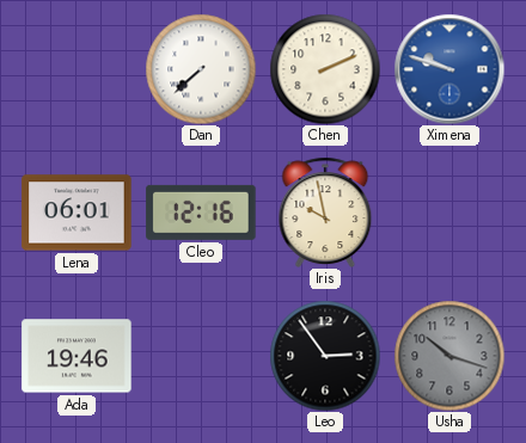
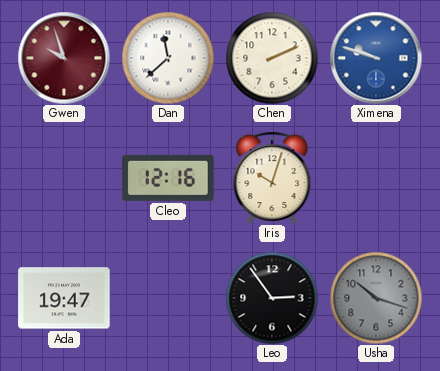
Gwen: none -> 9:57
Dan: 7:38 -> 11:38
Lena: 06:01 -> none
Iris: 9:58 -> 10:03
Ada: 19:46 -> 19:47
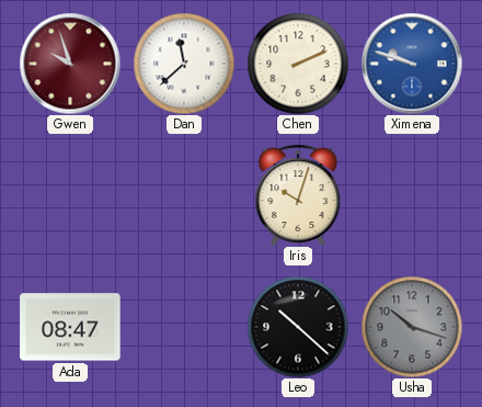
Cleo: 12:16 -> none
Ada: 19:47 -> 08:47
Leo: 2:54 -> 10:22
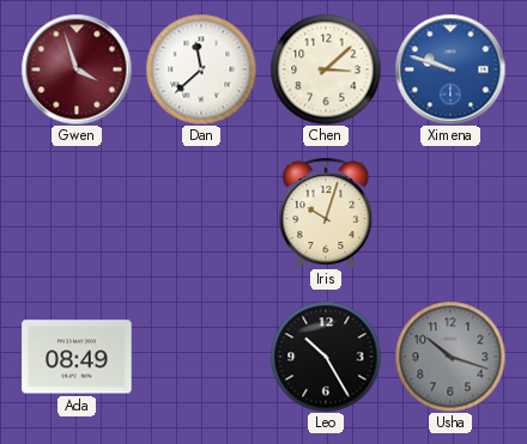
Gwen: 9:57 -> 3:57
Chen: 2:11 -> 3:08
Ada: 08:47 -> 08:49
Leo: 10:22 -> 10:25
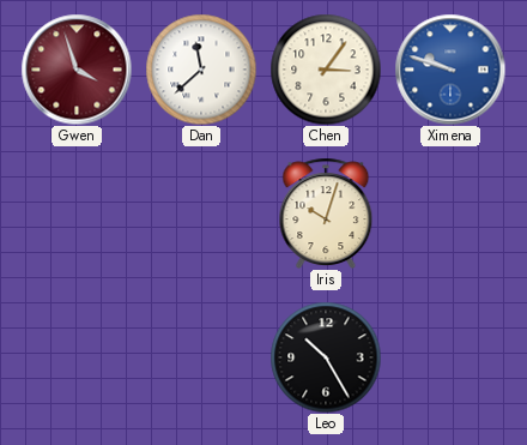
Chen: 3:08 -> 3:06
Ada: 08:49 -> none
Usha: 10:18 -> none
